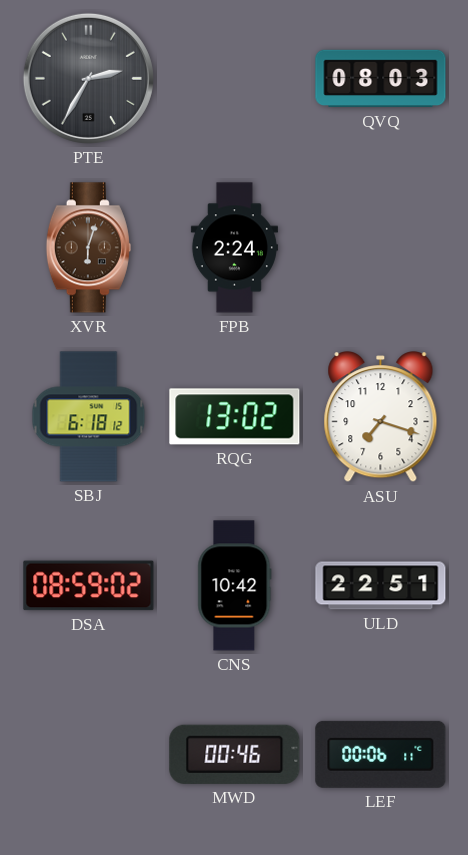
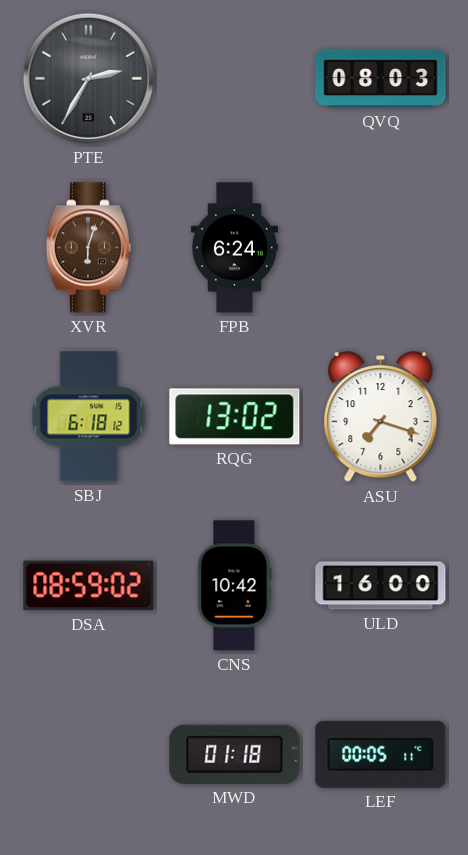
FPB: 2:24 -> 6:24
ULD: 22:51 -> 16:00
MWD: 00:46 -> 01:18
LEF: 00:06 -> 00:05
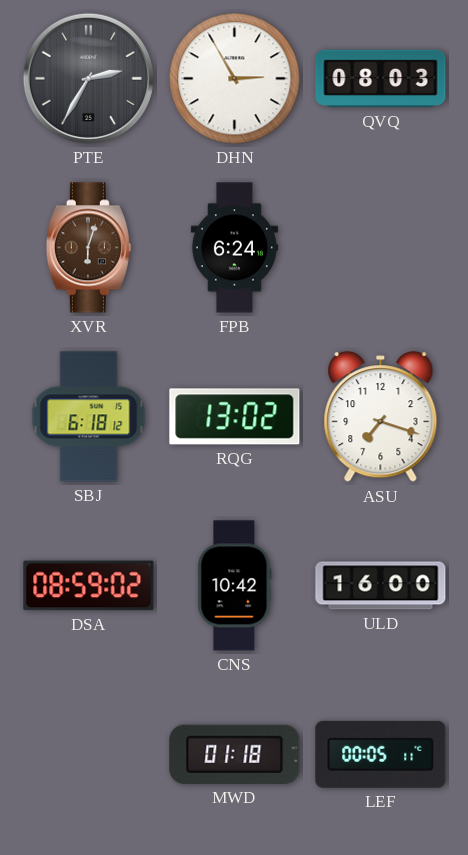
DHN: none -> 2:55
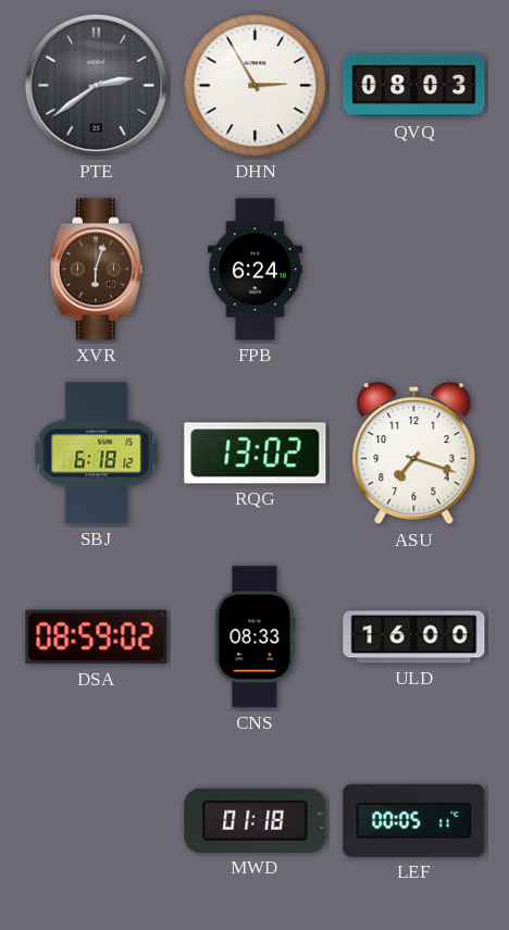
PTE: 2:35 -> 2:39
CNS: 10:42 -> 08:33
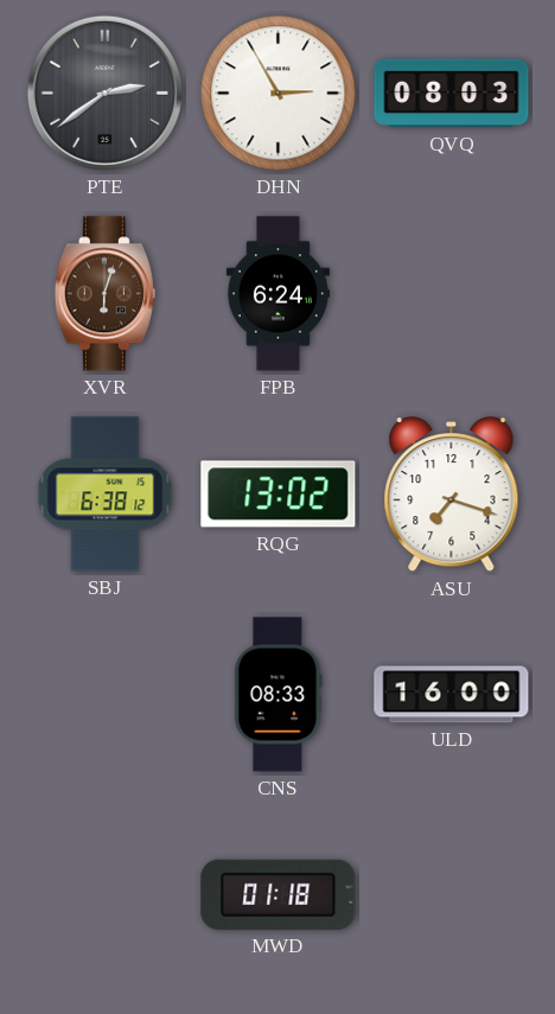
SBJ: 6:18 -> 6:38
DSA: 08:59 -> none
LEF: 00:05 -> none
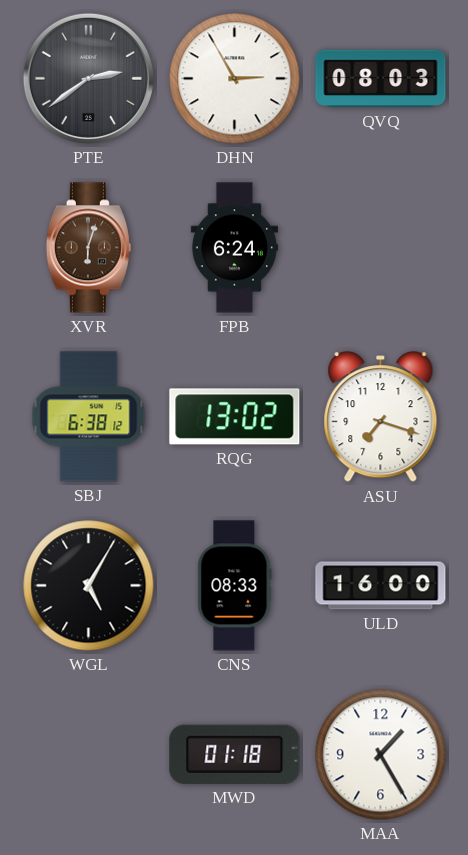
WGL: none -> 5:05
MAA: none -> 1:25
